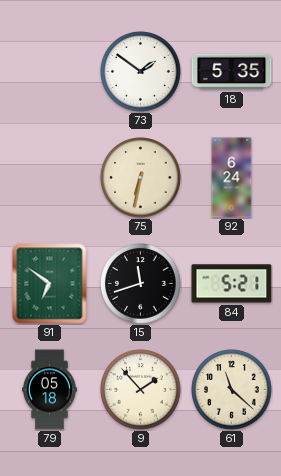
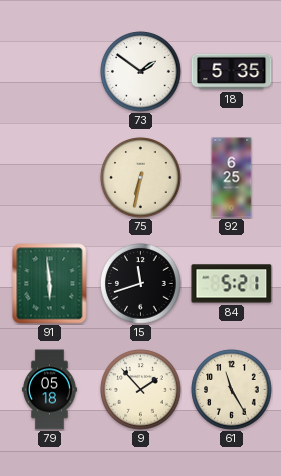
92: 6:24 -> 6:25
91: 6:51 -> 5:59
61: 11:22 -> 11:25
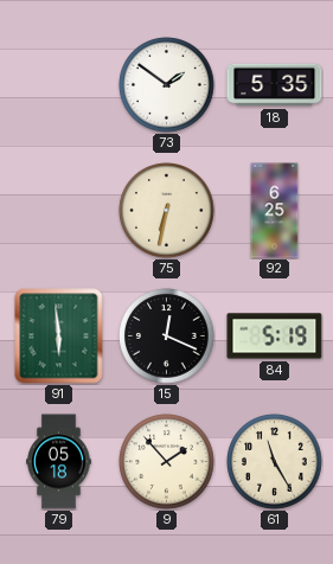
15: 11:42 -> 12:19
84: 5:21 -> 5:19
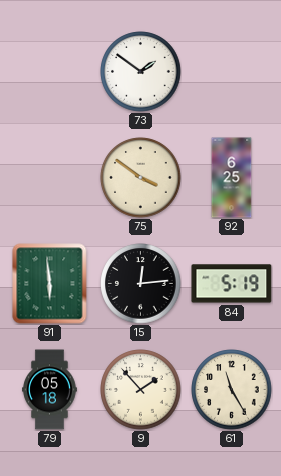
18: 5:35 -> none
75: 6:32 -> 3:51
15: 12:19 -> 12:14
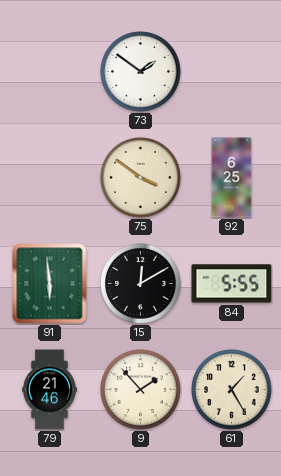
15: 12:14 -> 12:10
84: 5:19 -> 5:55
79: 05:18 -> 21:46
61: 11:25 -> 1:25
